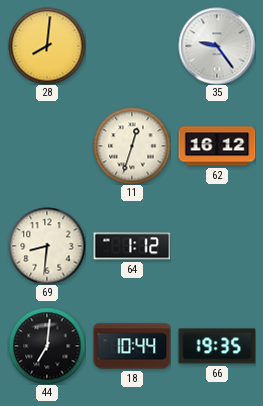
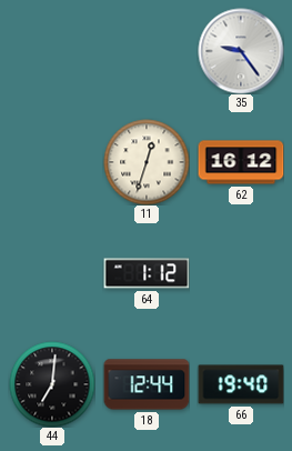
28: 8:01 -> none
69: 8:31 -> none
18: 10:44 -> 12:44
66: 19:35 -> 19:40
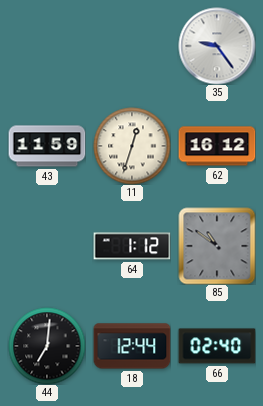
43: none -> 11:59
85: none -> 10:51
66: 19:40 -> 02:40
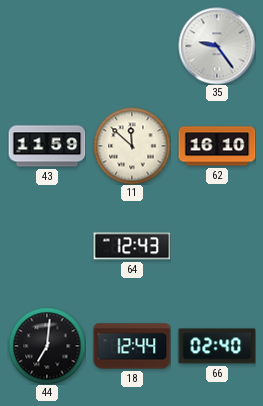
11: 12:33 -> 11:52
62: 16:12 -> 16:10
64: 1:12 -> 12:43
85: 10:51 -> none
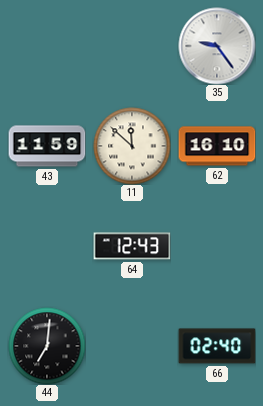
18: 12:44 -> none
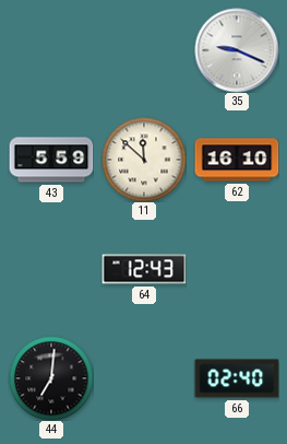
35: 9:24 -> 9:19
43: 11:59 -> 5:59
